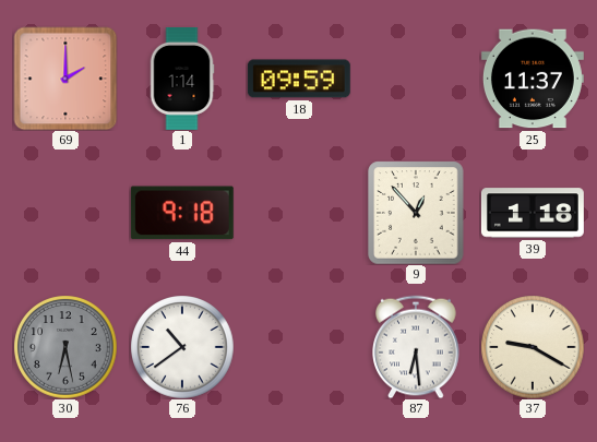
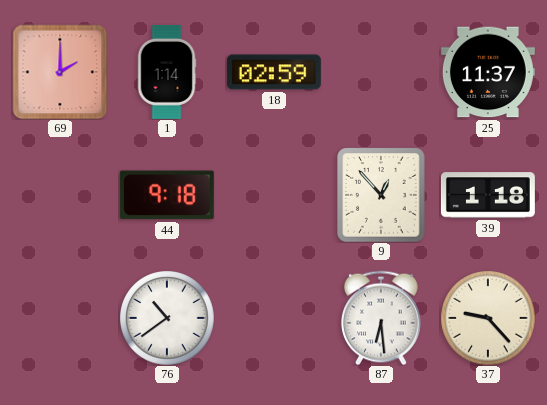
18: 09:59 -> 02:59
30: 6:28 -> none
37: 9:20 -> 9:23
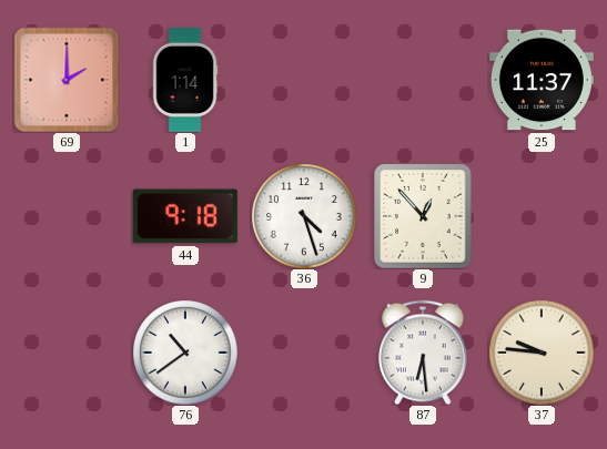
18: 02:59 -> none
36: none -> 4:27
39: 1:18 -> none
37: 9:23 -> 9:46
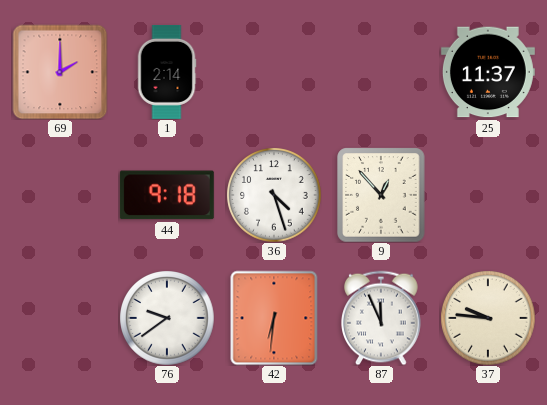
1: 1:14 -> 2:14
76: 10:39 -> 9:39
42: none -> 6:31
87: 6:29 -> 11:56
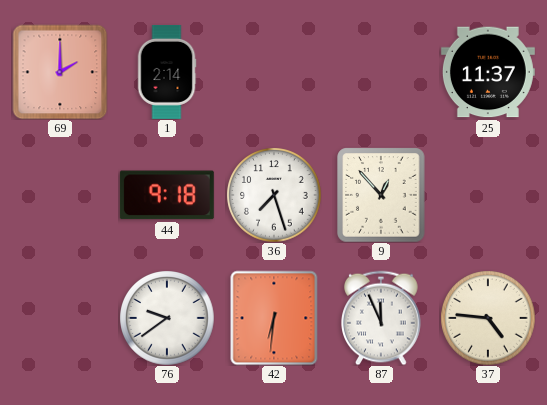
36: 4:27 -> 7:27
37: 9:46 -> 4:46
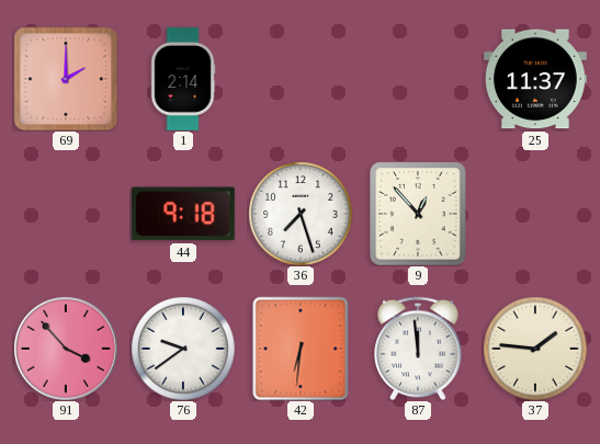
91: none -> 3:53
87: 11:56 -> 11:59
37: 4:46 -> 1:46
